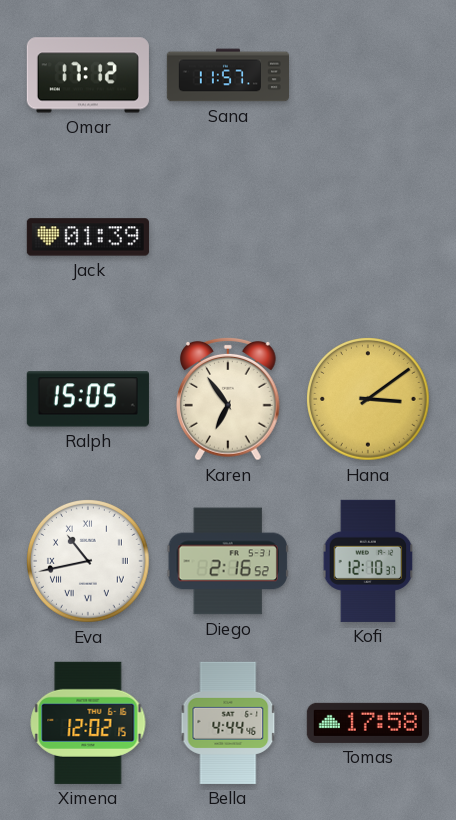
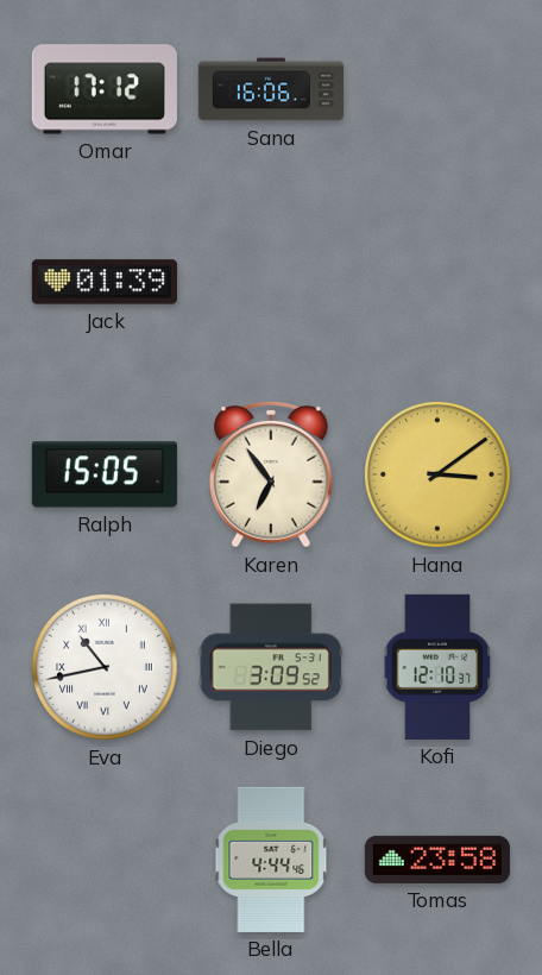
Sana: 11:57 -> 16:06
Diego: 2:16 -> 3:09
Ximena: 12:02 -> none
Tomas: 17:58 -> 23:58
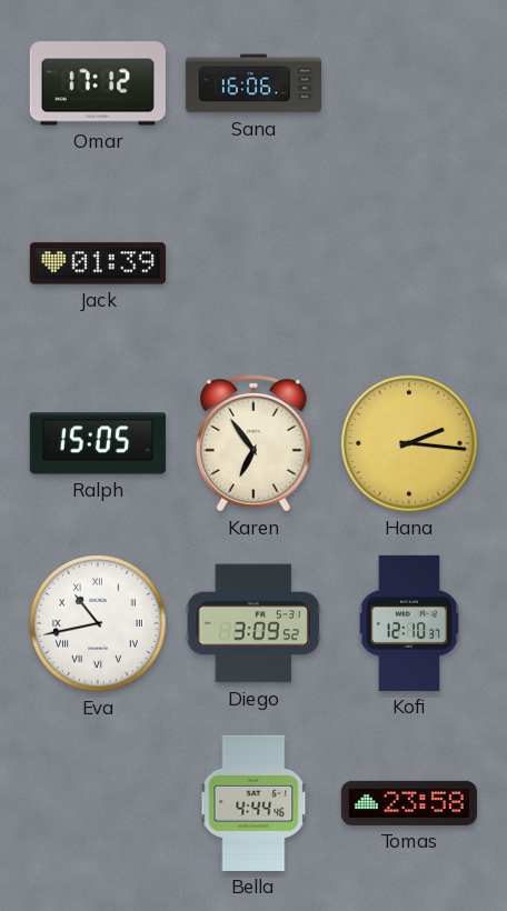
Hana: 3:09 -> 2:16
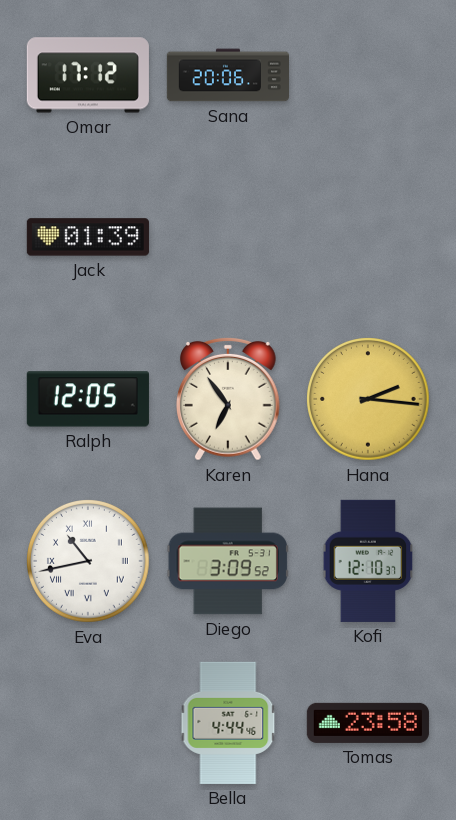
Sana: 16:06 -> 20:06
Ralph: 15:05 -> 12:05
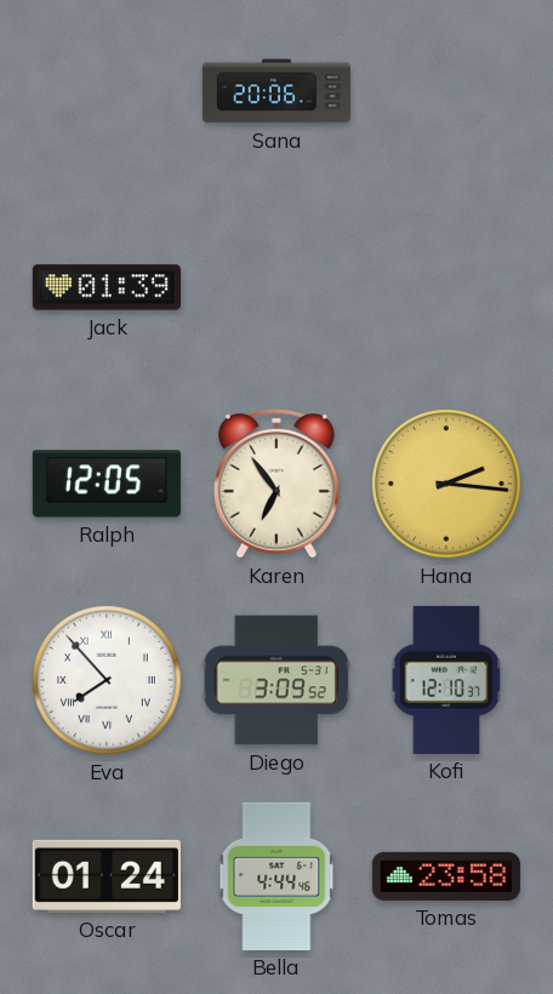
Omar: 17:12 -> none
Eva: 10:43 -> 7:53
Oscar: none -> 01:24
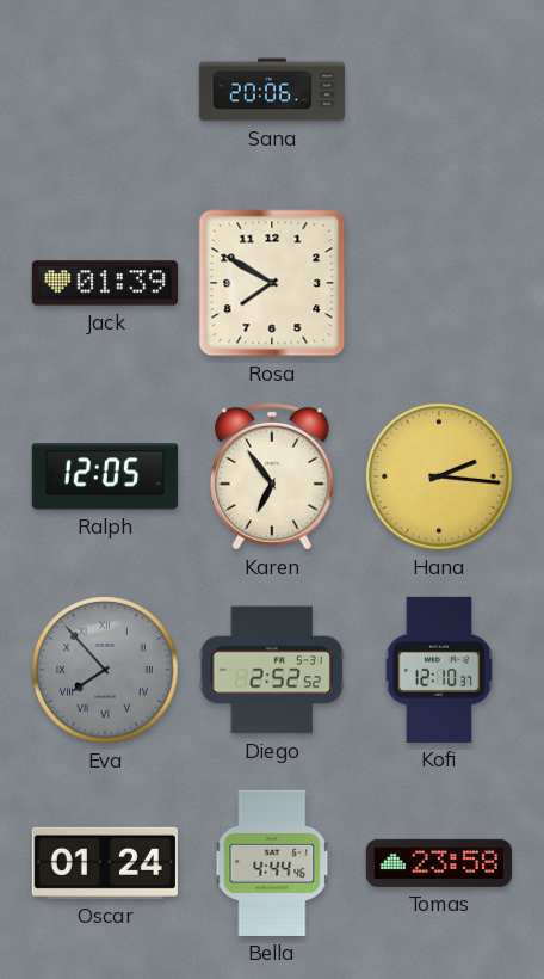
Rosa: none -> 7:50
Eva dial: white -> grey
Diego: 3:09 -> 2:52
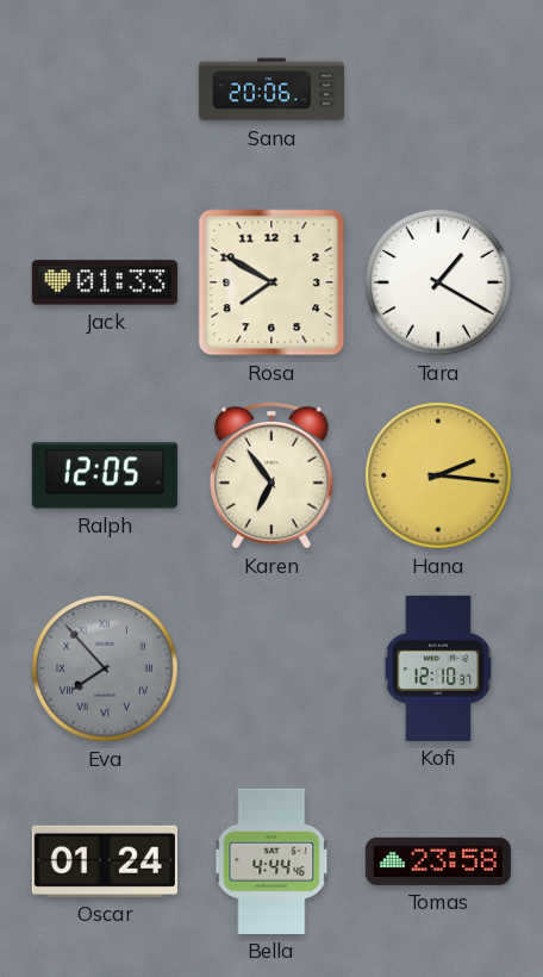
Jack: 01:39 -> 01:33
Tara: none -> 1:20
Diego: 2:52 -> none
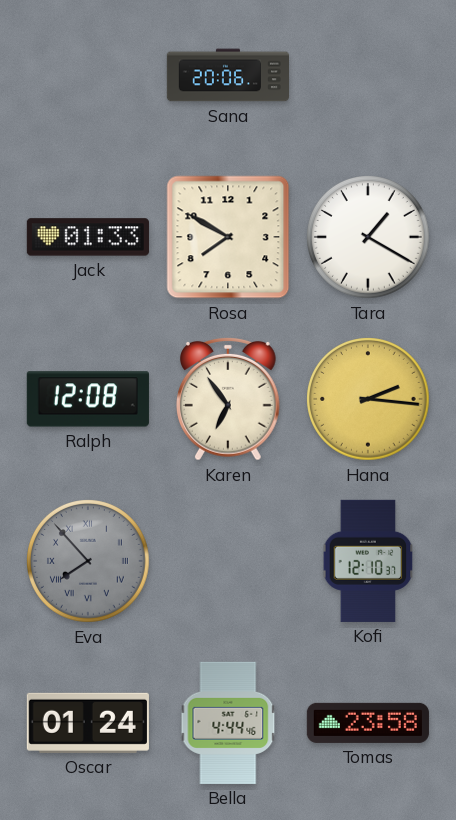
Ralph: 12:05 -> 12:08
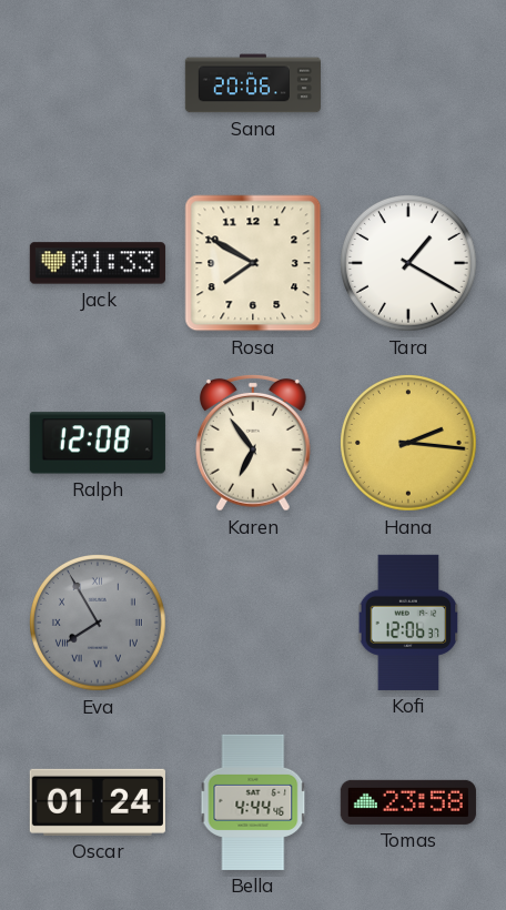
Eva: 7:53 -> 7:55
Kofi: 12:10 -> 12:06
